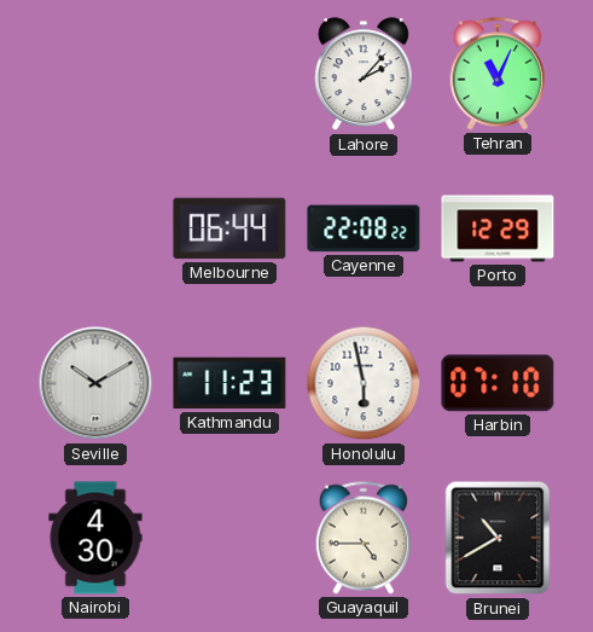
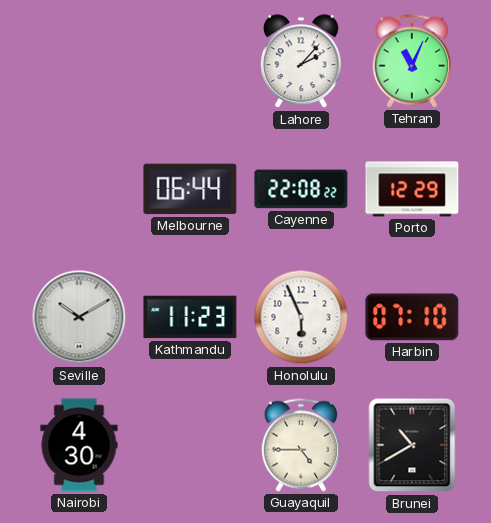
Honolulu: 5:58 -> 5:56
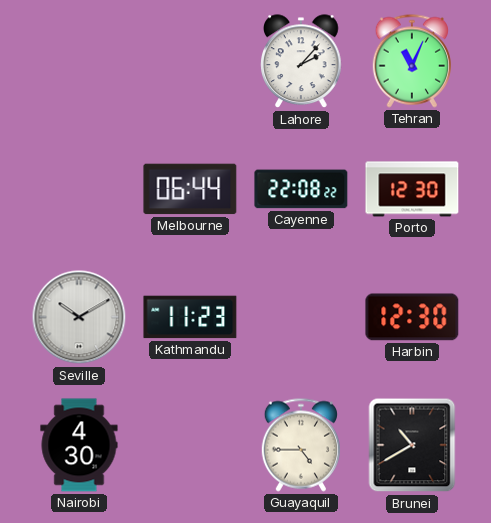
Porto: 12:29 -> 12:30
Honolulu: 5:56 -> none
Harbin: 07:10 -> 12:30
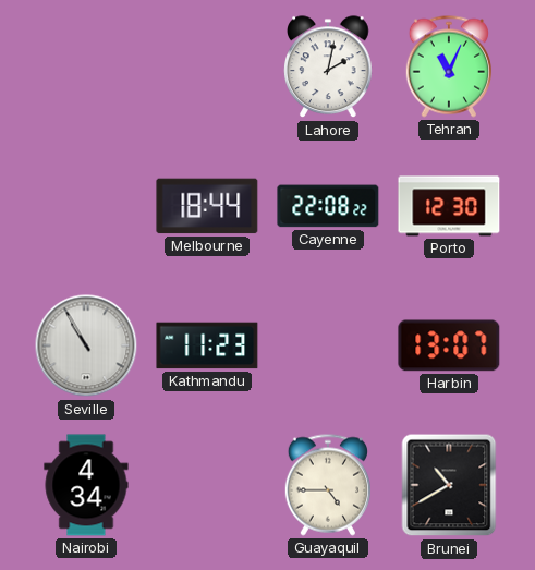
Lahore: 2:07 -> 2:02
Melbourne: 06:44 -> 18:44
Seville: 10:10 -> 10:55
Harbin: 12:30 -> 13:07
Nairobi: 4:30 -> 4:34
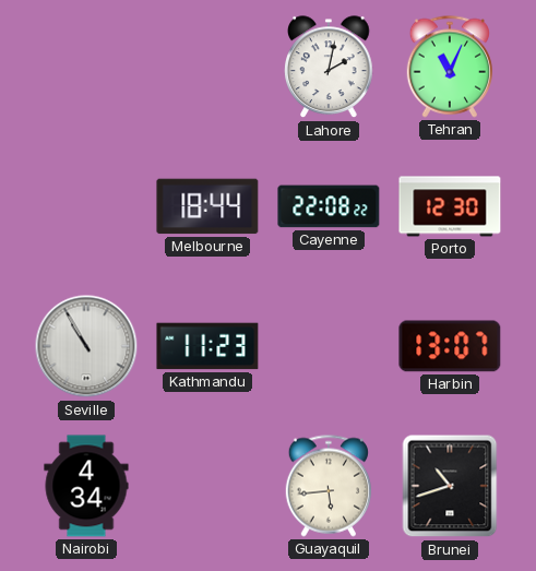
Guayaquil: 4:45 -> 5:44
Brunei: 10:40 -> 10:42
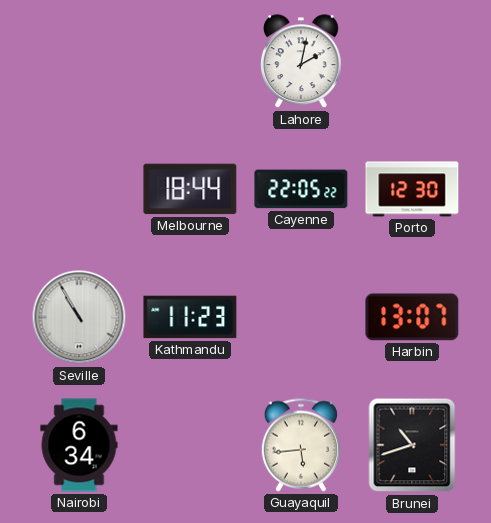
Tehran: 11:04 -> none
Cayenne: 22:08 -> 22:05
Nairobi: 4:34 -> 6:34
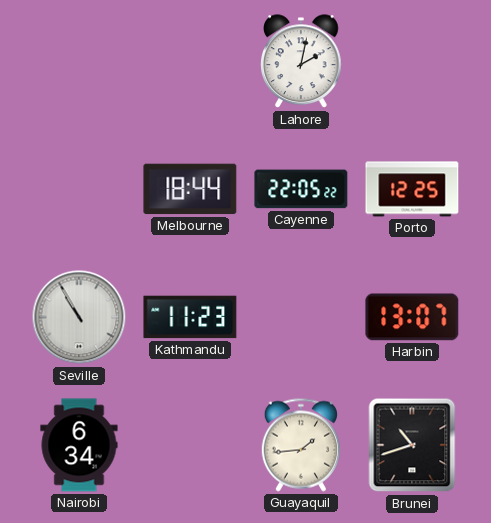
Porto: 12:30 -> 12:25
Guayaquil: 5:44 -> 1:44
